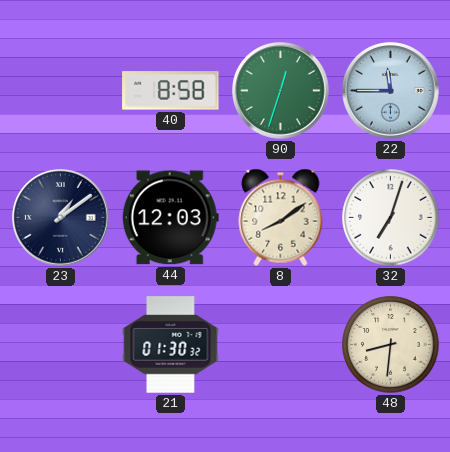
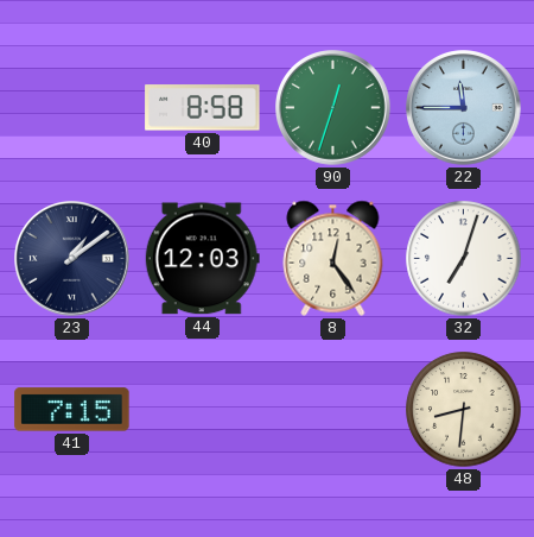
8: 8:09 -> 12:24
41: none -> 7:15
21: 01:30 -> none
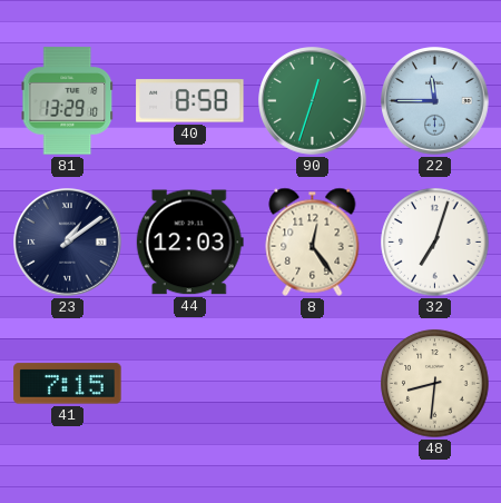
81: none -> 13:29
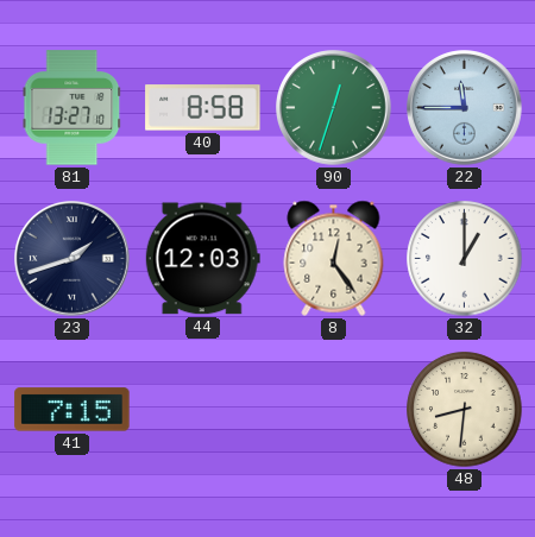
81: 13:29 -> 13:27
23: 1:09 -> 1:42
32: 7:03 -> 1:00
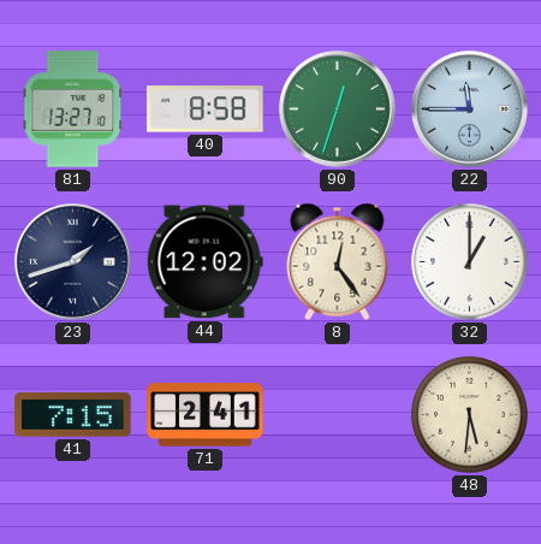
44: 12:03 -> 12:02
71: none -> 2:41
48: 8:31 -> 5:31
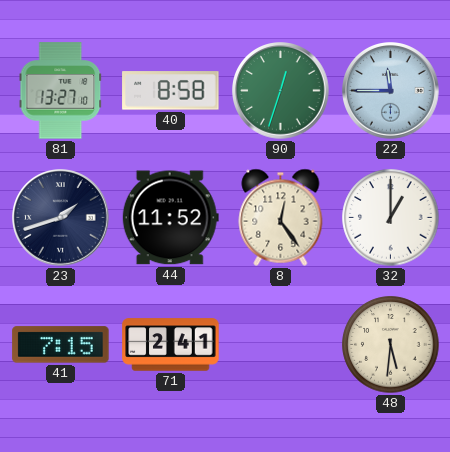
44: 12:02 -> 11:52
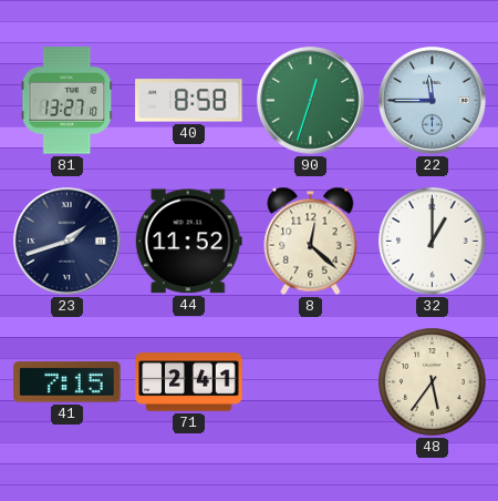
8: 12:24 -> 12:22
48: 5:31 -> 5:36
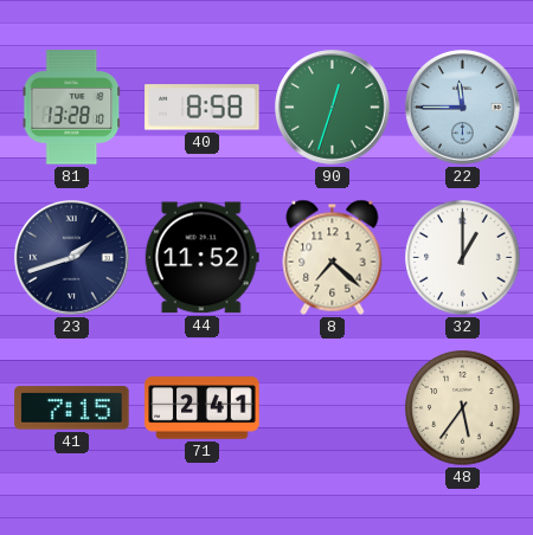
81: 13:27 -> 13:28
8: 12:22 -> 7:22
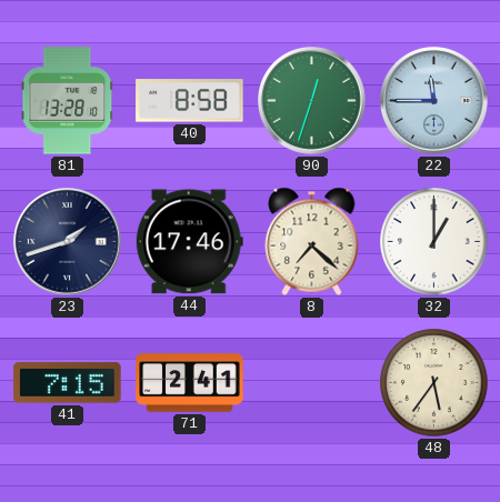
44: 11:52 -> 17:46
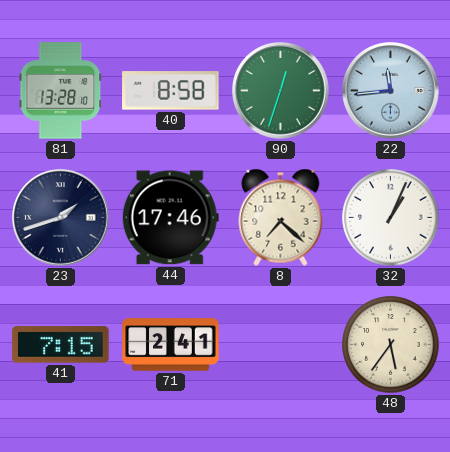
22: 11:45 -> 11:44
32: 1:00 -> 1:04
